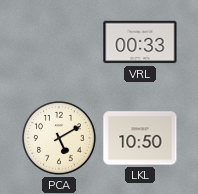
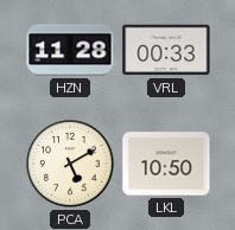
HZN: none -> 11:28
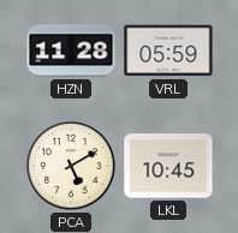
VRL: 00:33 -> 05:59
LKL: 10:50 -> 10:45
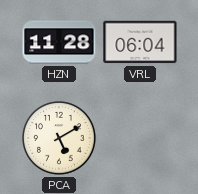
VRL: 05:59 -> 06:04
LKL: 10:45 -> none
